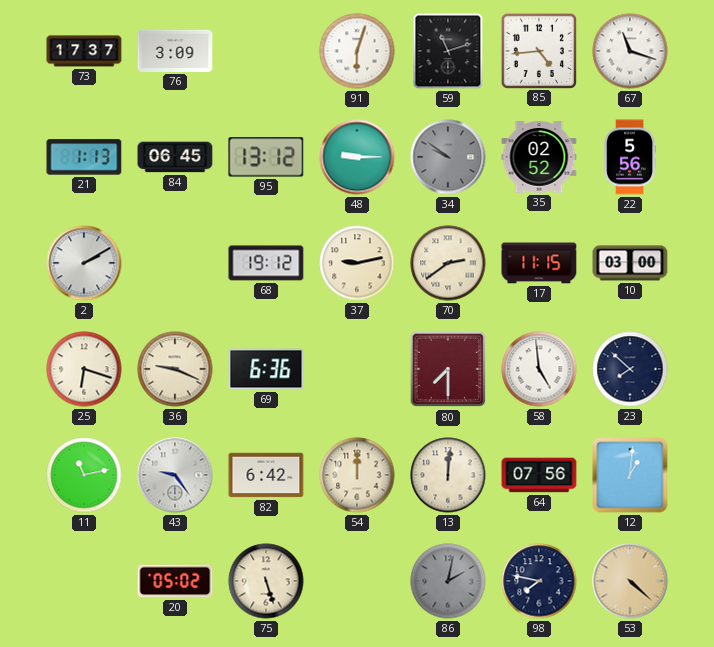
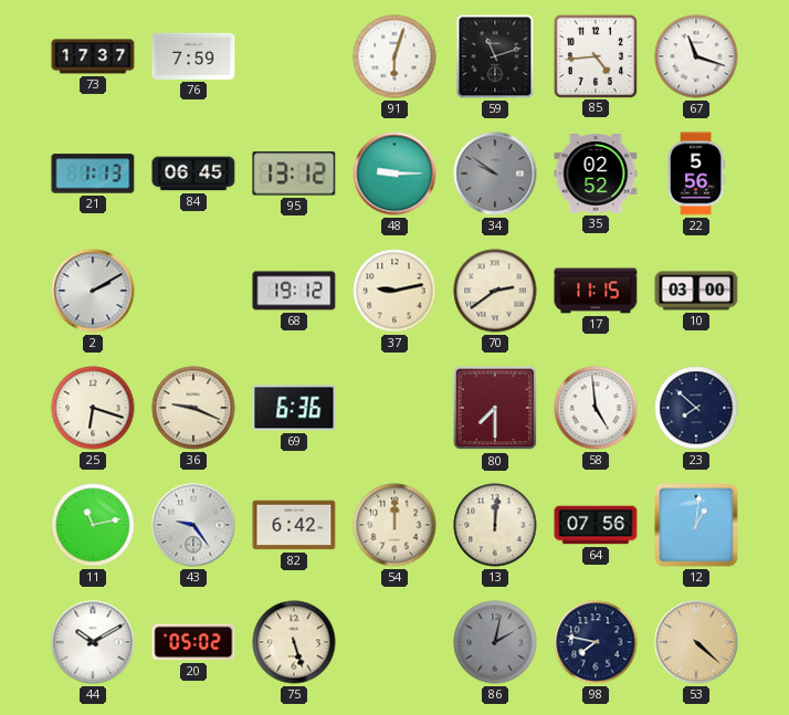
76: 3:09 -> 7:59
44: none -> 10:10
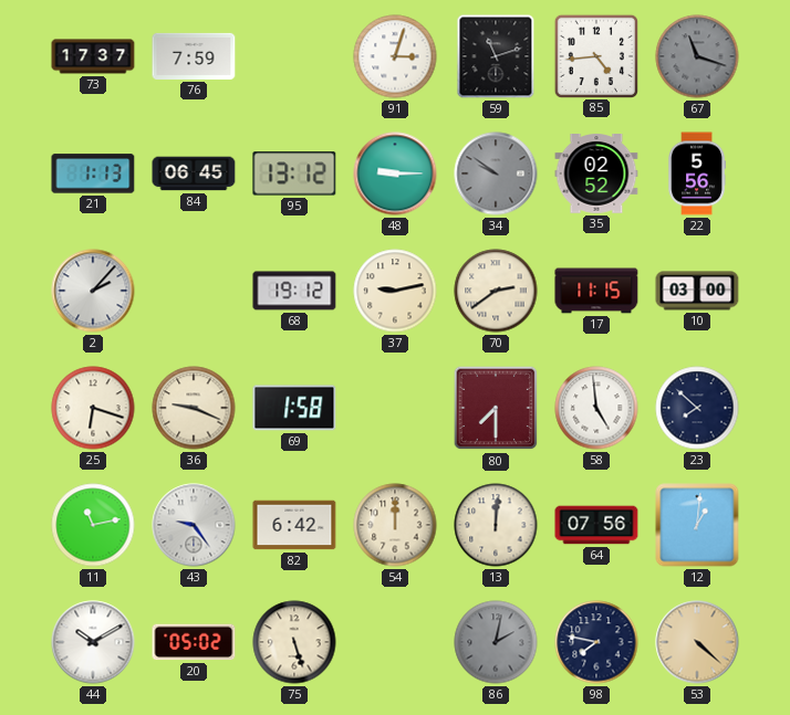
91: 6:03 -> 3:03
67 dial: white -> grey
2: 2:10 -> 2:07
69: 6:36 -> 1:58
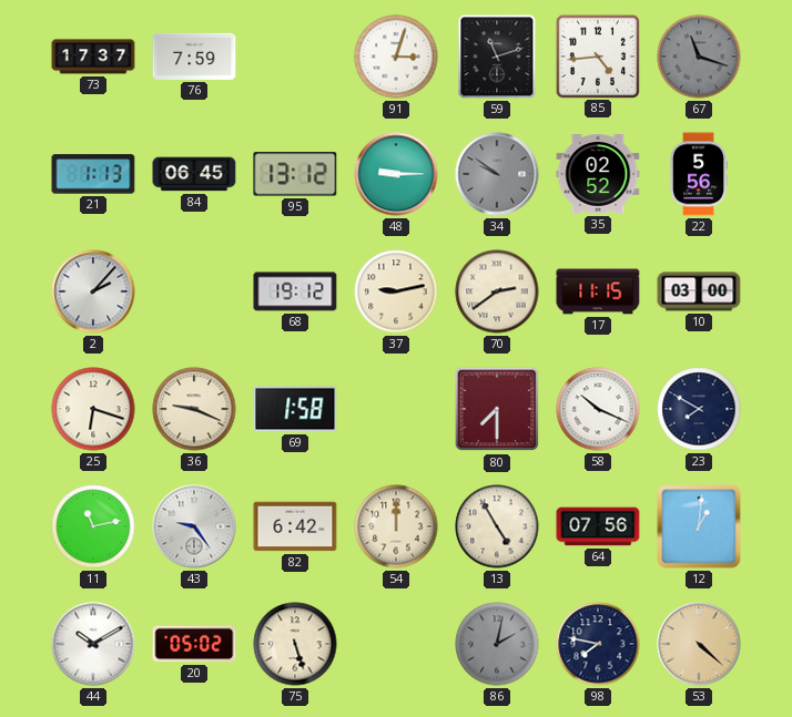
58: 4:59 -> 10:19
23: 7:52 -> 7:50
13: 12:01 -> 4:55
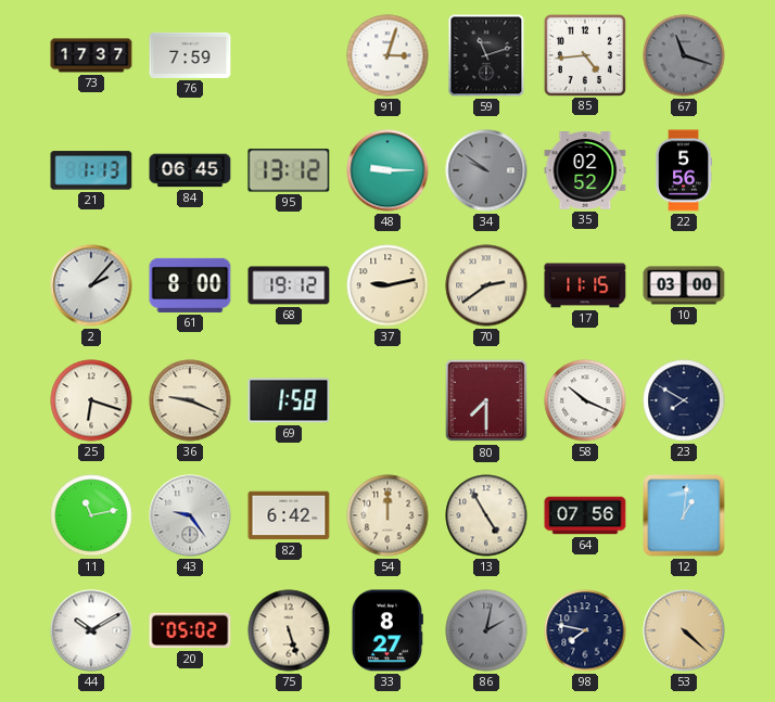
61: none -> 8:00
33: none -> 8:27
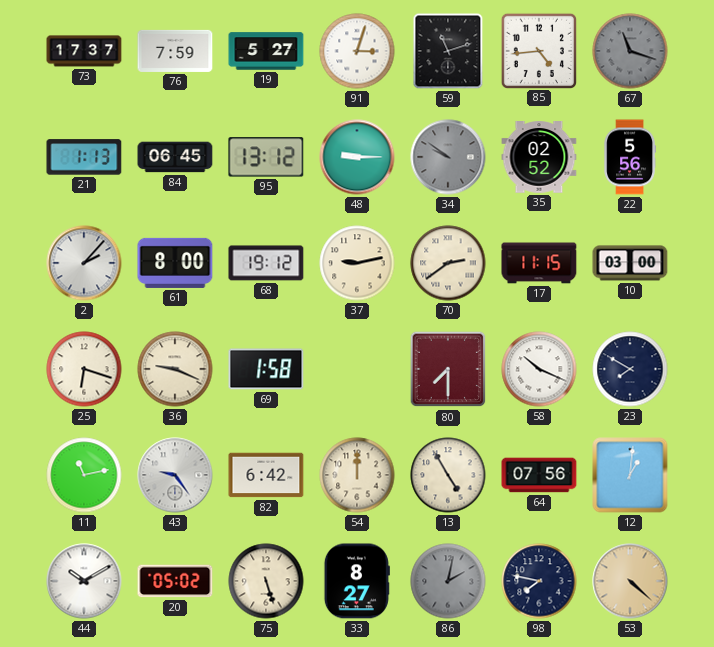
19: none -> 5:27
